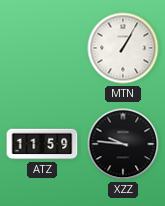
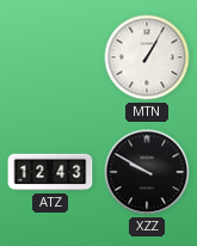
ATZ: 11:59 -> 12:43
XZZ: 9:46 -> 9:50
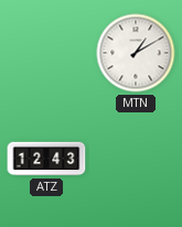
MTN: 1:05 -> 1:10
XZZ: 9:50 -> none
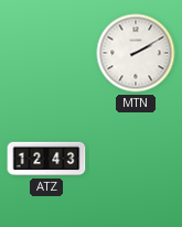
MTN: 1:10 -> 2:10
